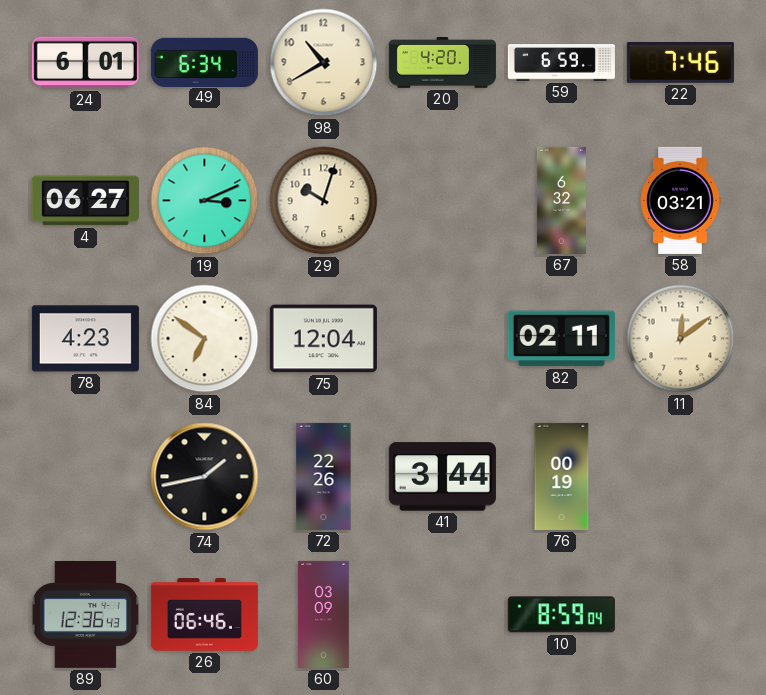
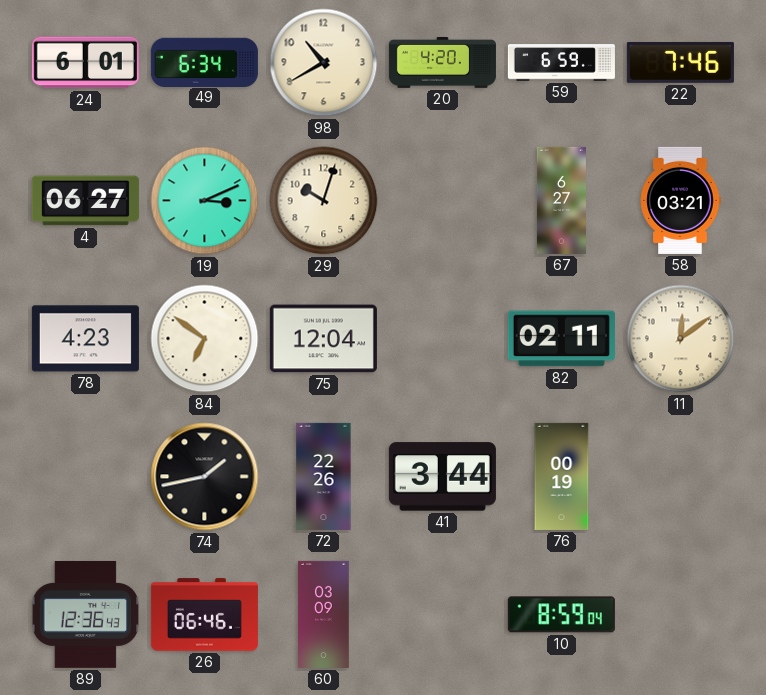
67: 6:32 -> 6:27
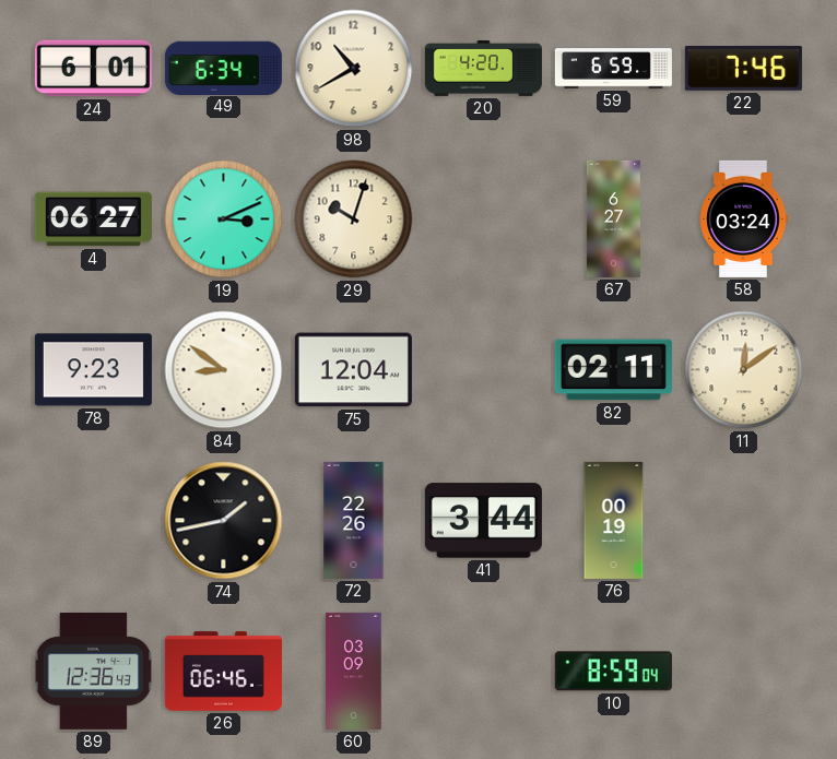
58: 03:21 -> 03:24
78: 4:23 -> 9:23
84: 6:51 -> 8:51
